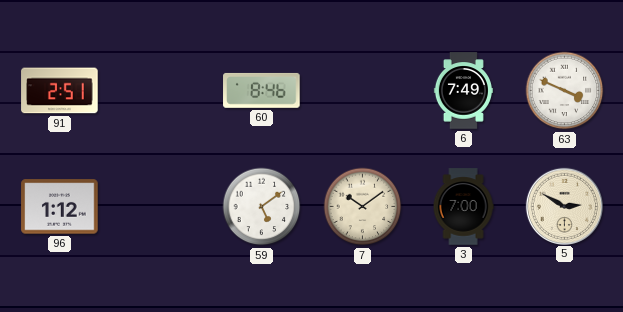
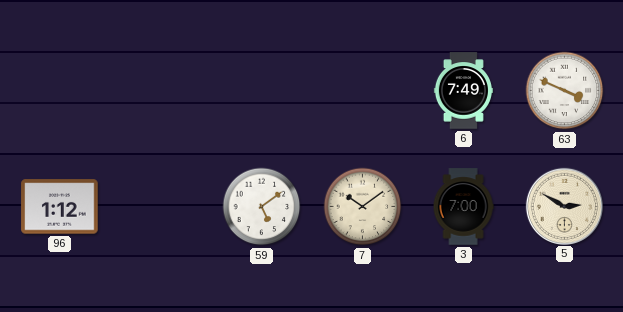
91: 2:51 -> none
60: 8:46 -> none
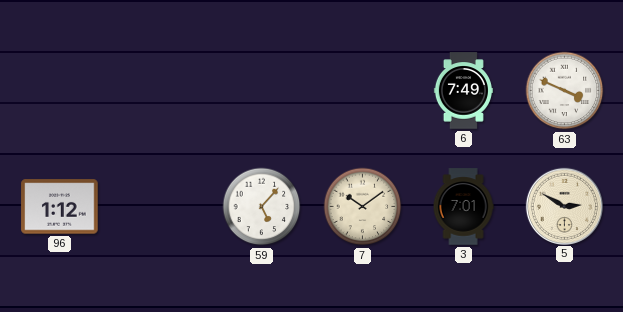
59: 5:09 -> 5:07
3: 7:00 -> 7:01
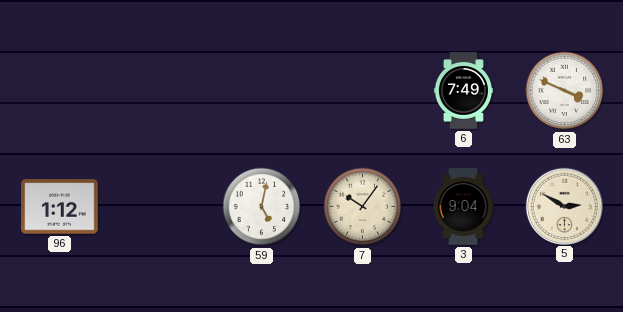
59: 5:07 -> 5:02
7: 10:09 -> 10:06
3: 7:01 -> 9:04
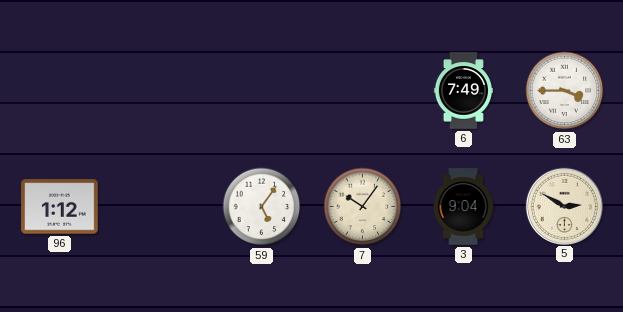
63: 3:49 -> 3:45
59: 5:02 -> 5:06
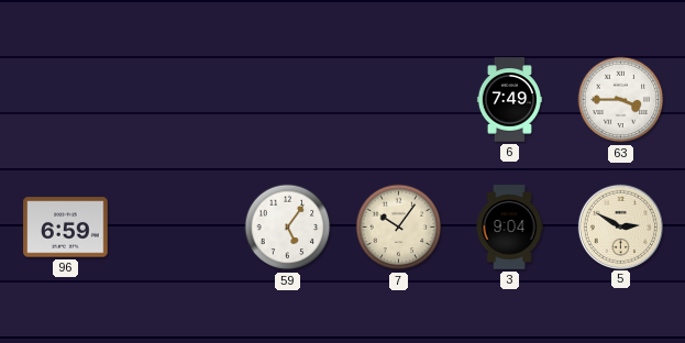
96: 1:12 -> 6:59
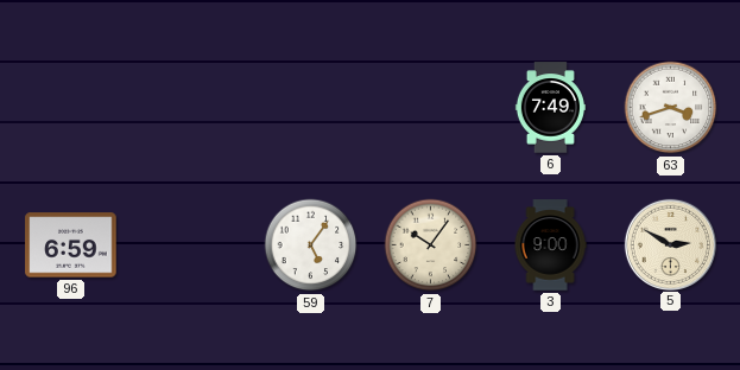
63: 3:45 -> 3:42
3: 9:04 -> 9:00
